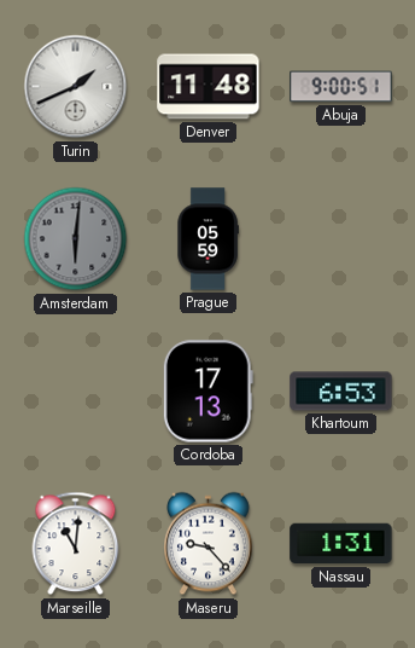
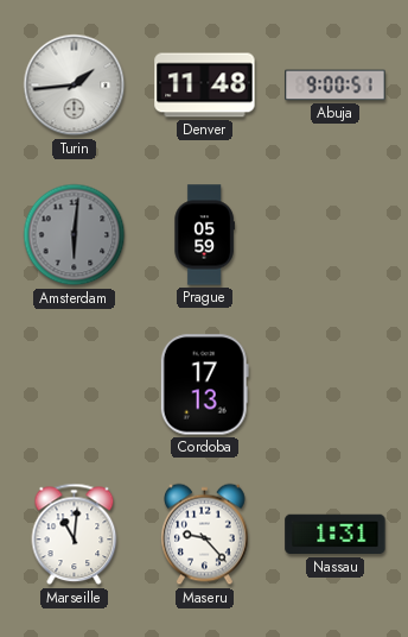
Turin: 1:41 -> 1:44
Khartoum: 6:53 -> none
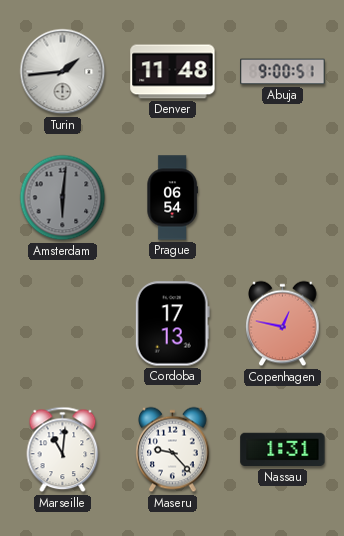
Prague: 05:59 -> 06:54
Copenhagen: none -> 12:47
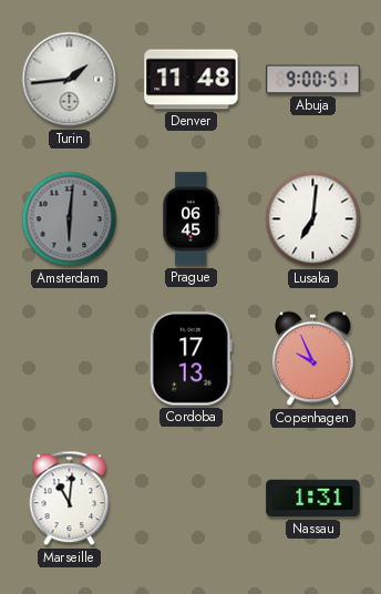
Prague: 06:54 -> 06:45
Lusaka: none -> 7:01
Copenhagen: 12:47 -> 9:56
Maseru: 9:23 -> none
